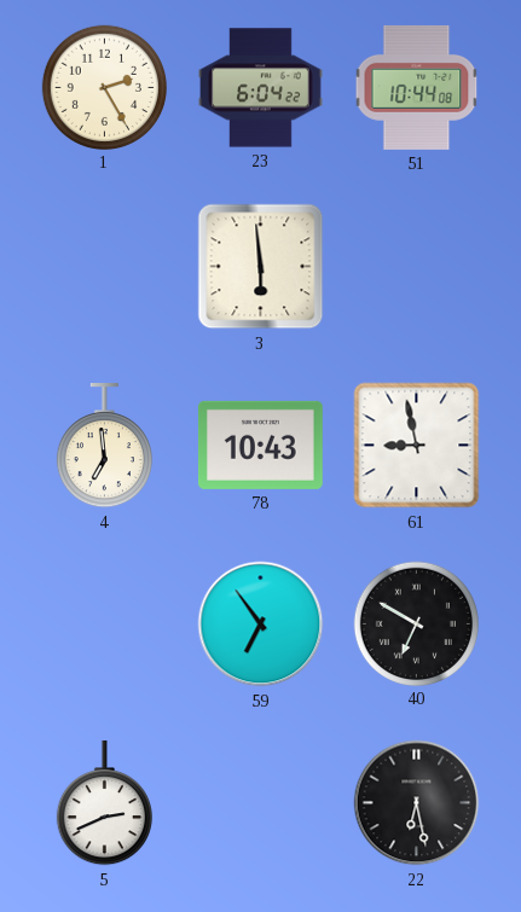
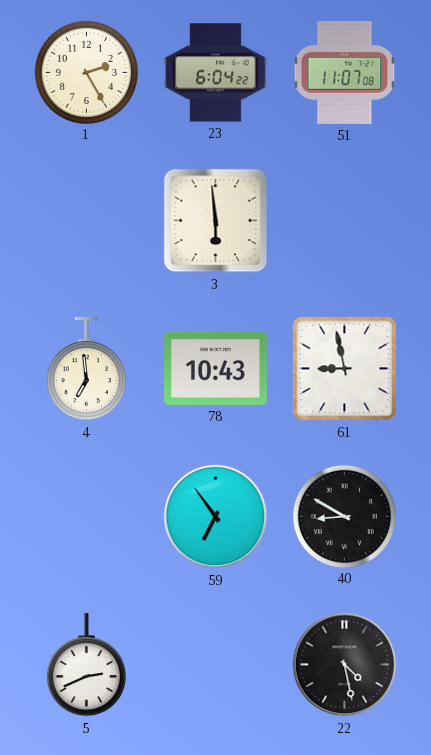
51: 10:44 -> 11:07
40: 6:50 -> 8:50
22: 6:28 -> 4:28
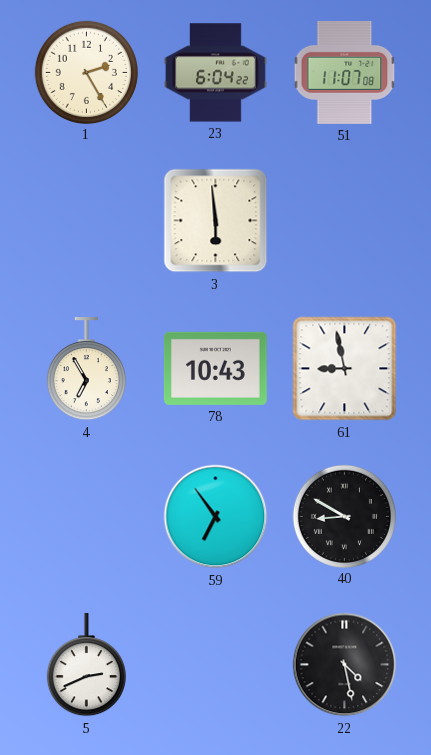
4: 6:59 -> 6:55
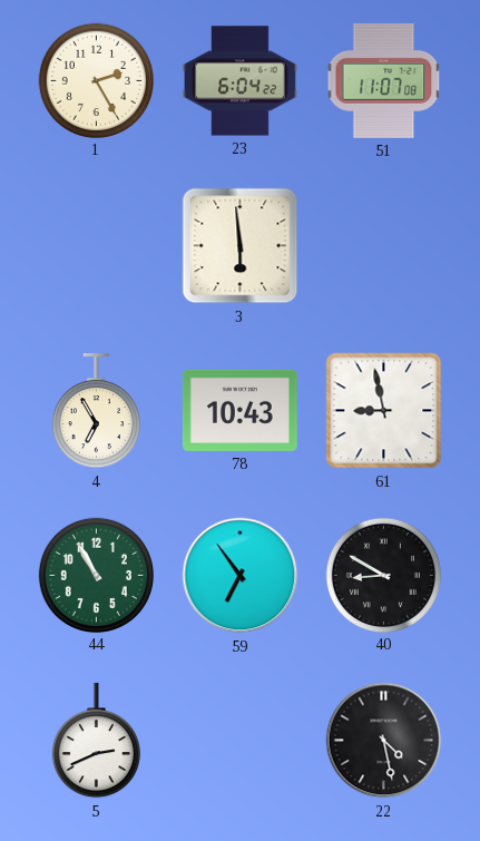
44: none -> 10:55
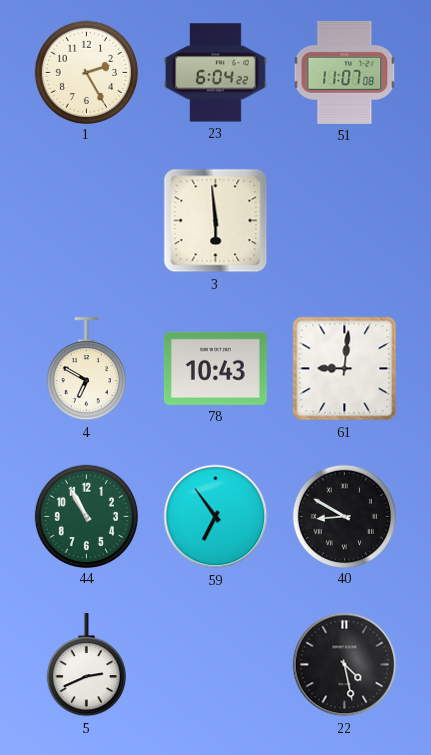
4: 6:55 -> 6:50
61: 8:58 -> 9:01
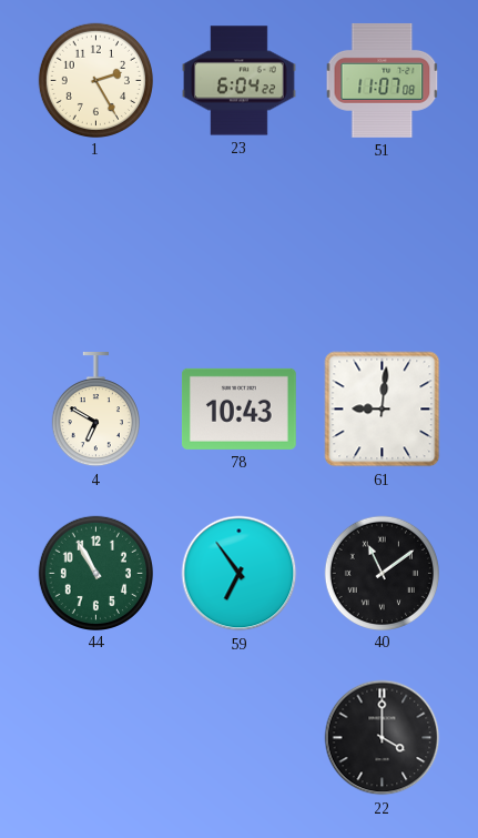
3: 5:59 -> none
40: 8:50 -> 11:09
5: 2:41 -> none
22: 4:28 -> 4:00
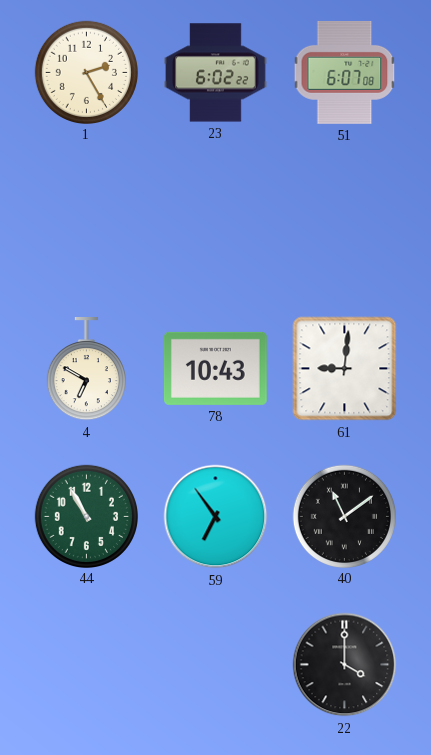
23: 6:04 -> 6:02
51: 11:07 -> 6:07
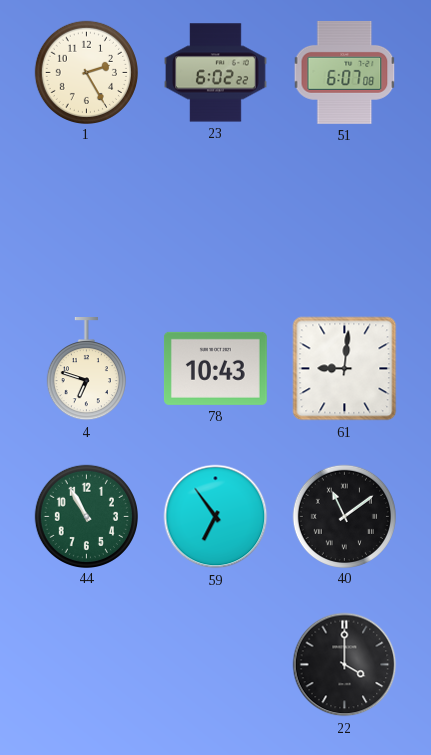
4: 6:50 -> 6:48
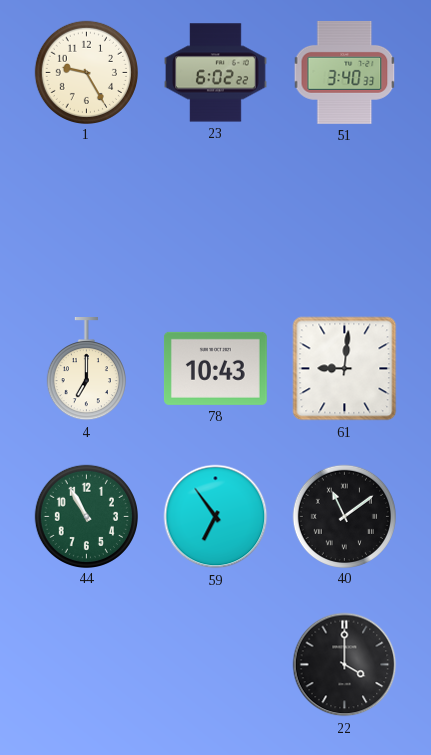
1: 2:25 -> 9:25
51: 6:07 -> 3:40
4: 6:48 -> 7:00
